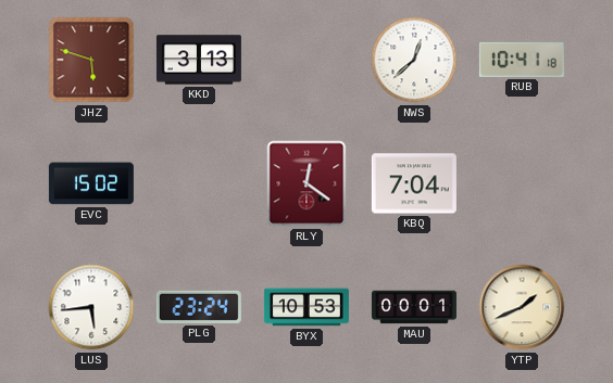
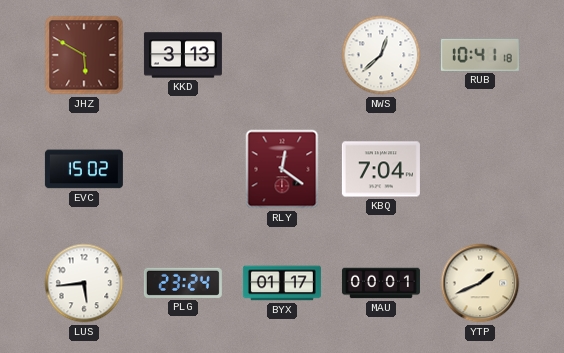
JHZ: 5:48 -> 5:50
BYX: 10:53 -> 01:17
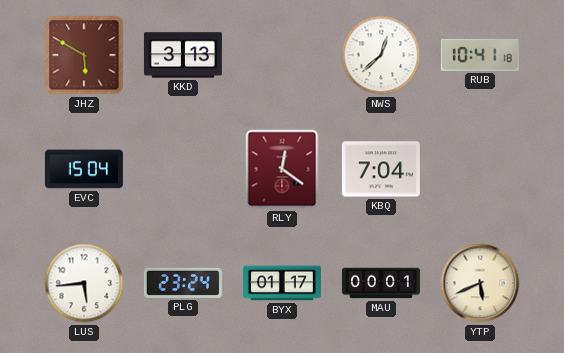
EVC: 15:02 -> 15:04
YTP: 1:41 -> 5:41
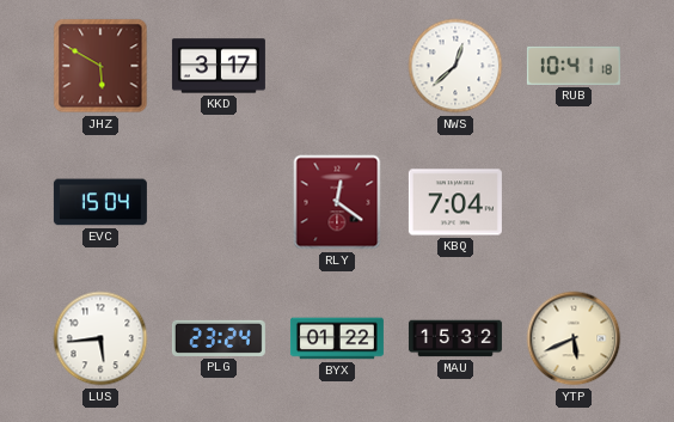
KKD: 3:13 -> 3:17
BYX: 01:17 -> 01:22
MAU: 00:01 -> 15:32
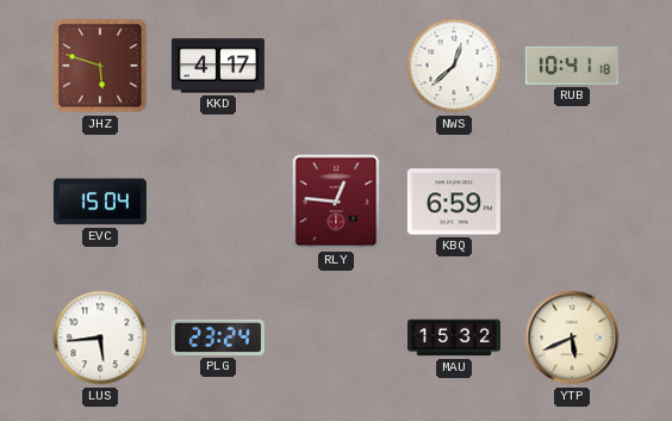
JHZ: 5:50 -> 5:48
KKD: 3:17 -> 4:17
RLY: 12:21 -> 12:46
KBQ: 7:04 -> 6:59
BYX: 01:22 -> none
